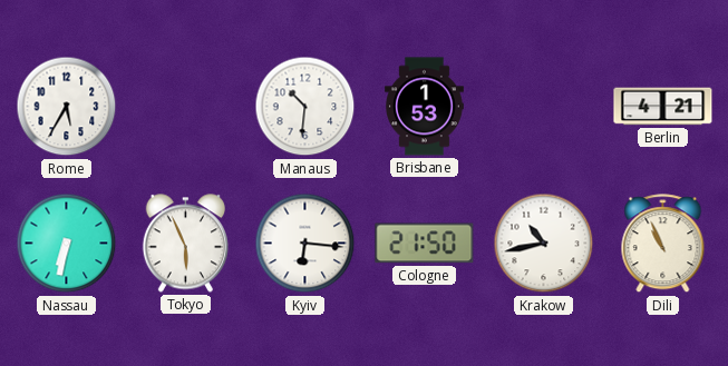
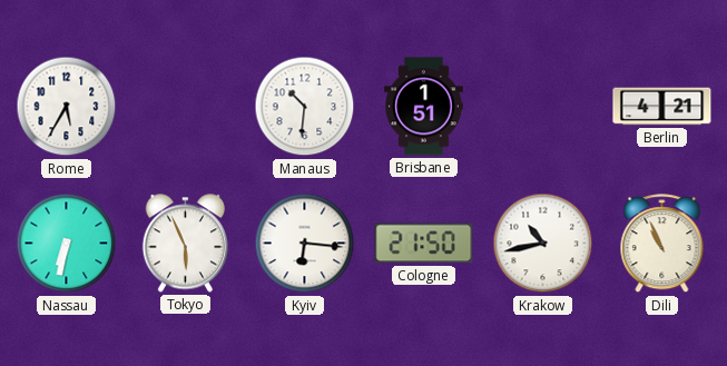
Brisbane: 1:53 -> 1:51
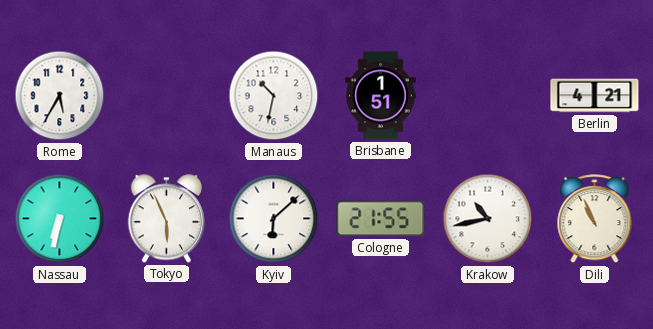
Manaus: 10:31 -> 10:32
Kyiv: 6:16 -> 6:08
Cologne: 21:50 -> 21:55
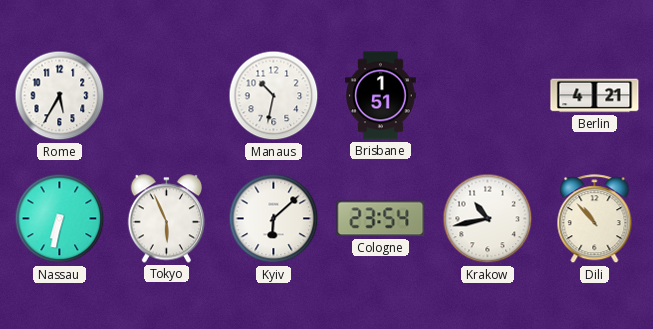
Cologne: 21:55 -> 23:54
Dili: 10:56 -> 10:53
